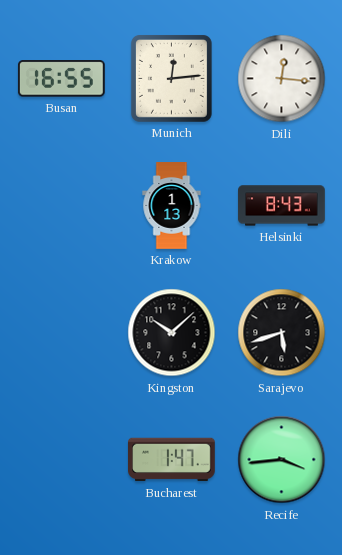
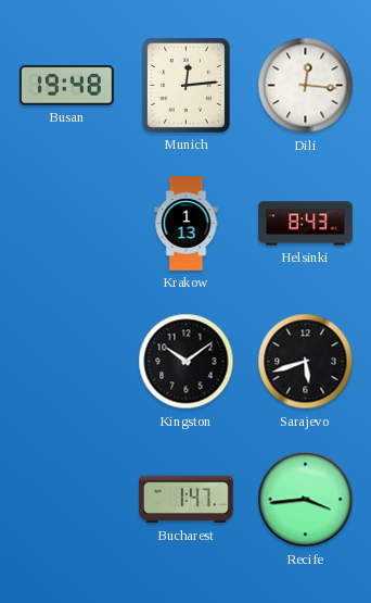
Busan: 16:55 -> 19:48
Kingston: 10:08 -> 10:09
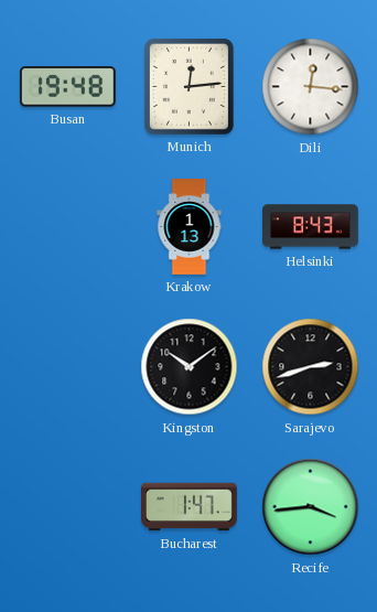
Sarajevo: 5:42 -> 2:42
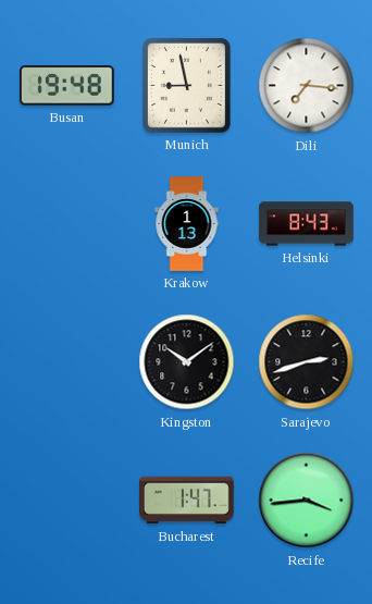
Munich: 12:14 -> 8:58
Dili: 12:16 -> 7:16
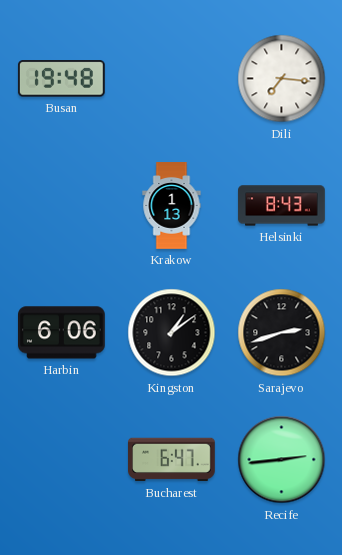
Munich: 8:58 -> none
Harbin: none -> 6:06
Kingston: 10:09 -> 1:09
Bucharest: 1:47 -> 6:47
Recife: 3:44 -> 2:44
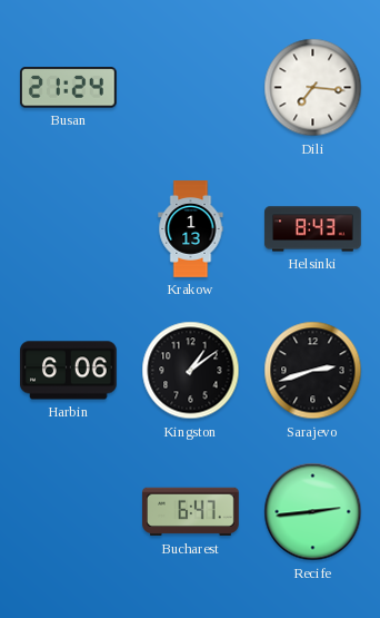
Busan: 19:48 -> 21:24
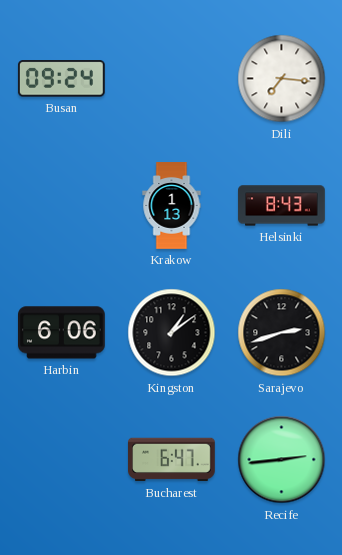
Busan: 21:24 -> 09:24
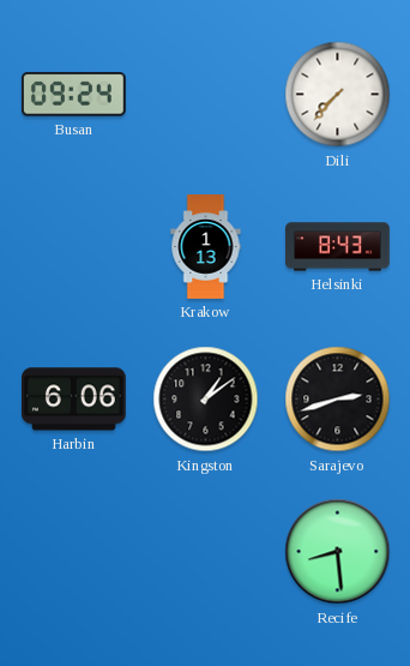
Dili: 7:16 -> 7:37
Bucharest: 6:47 -> none
Recife: 2:44 -> 8:29
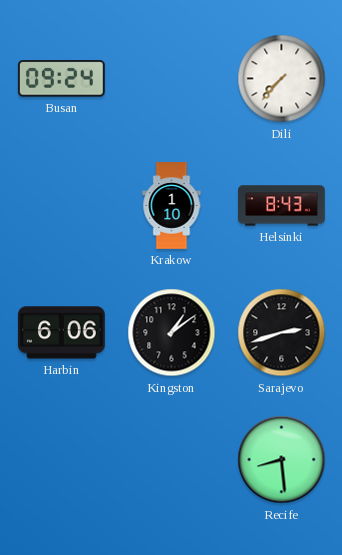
Krakow: 1:13 -> 1:10
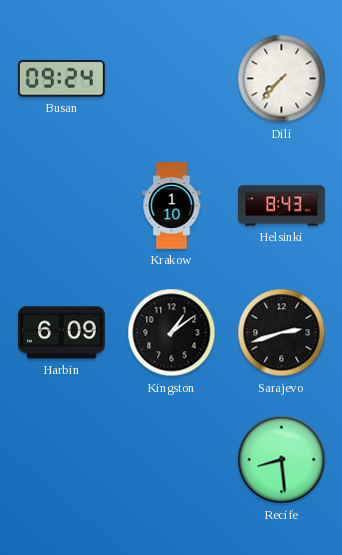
Harbin: 6:06 -> 6:09
